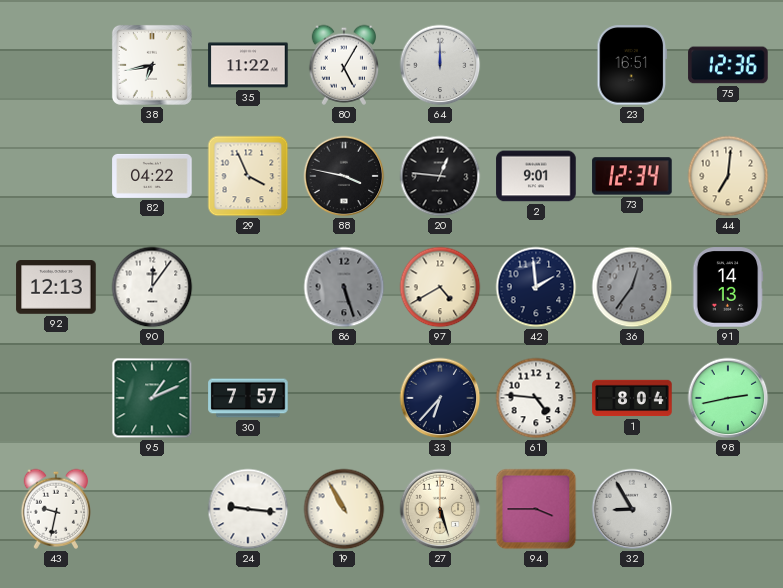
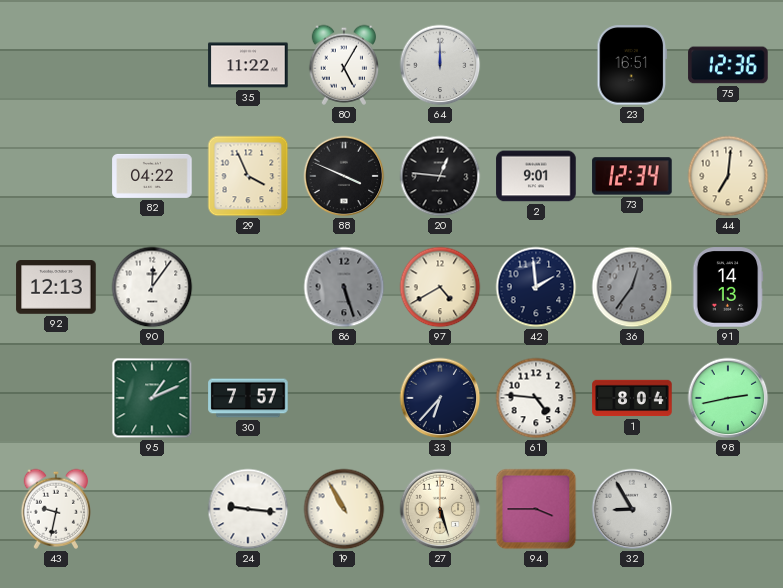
38: 6:43 -> none
88: 3:47 -> 3:49
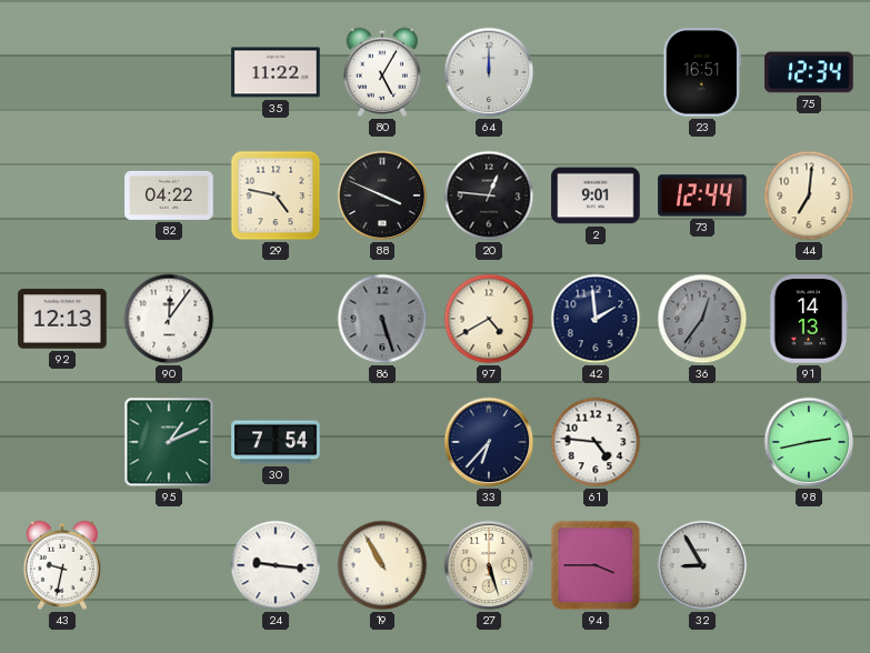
75: 12:36 -> 12:34
29: 3:56 -> 4:47
73: 12:34 -> 12:44
30: 7:57 -> 7:54
1: 8:04 -> none
